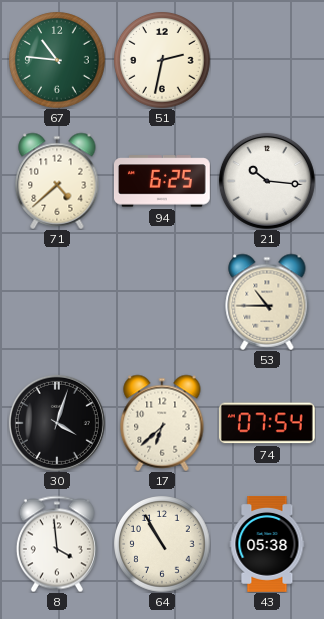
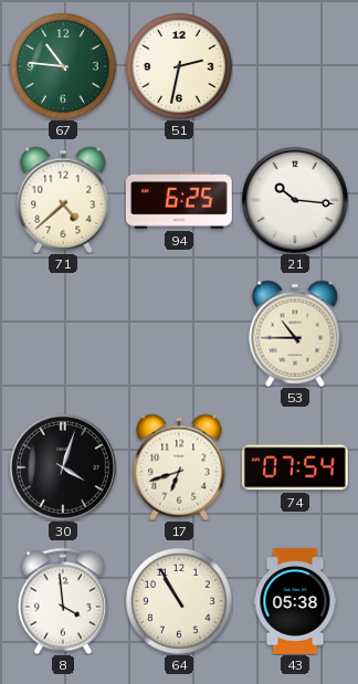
17: 6:38 -> 6:42
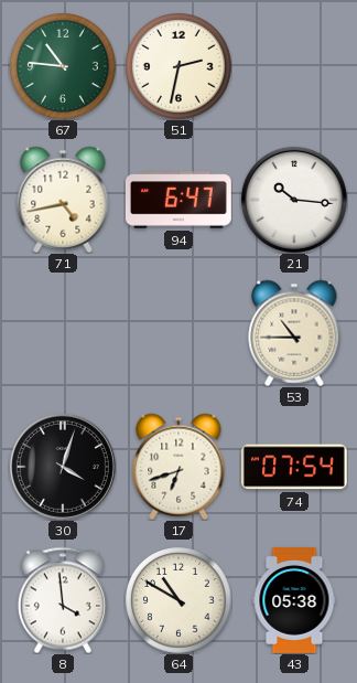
71: 4:38 -> 4:43
94: 6:25 -> 6:47
64: 10:55 -> 10:50
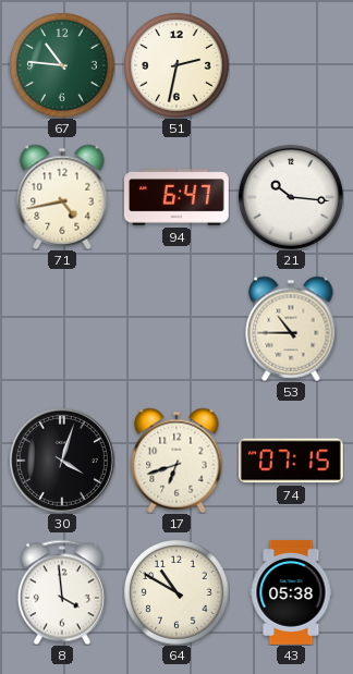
74: 07:54 -> 07:15
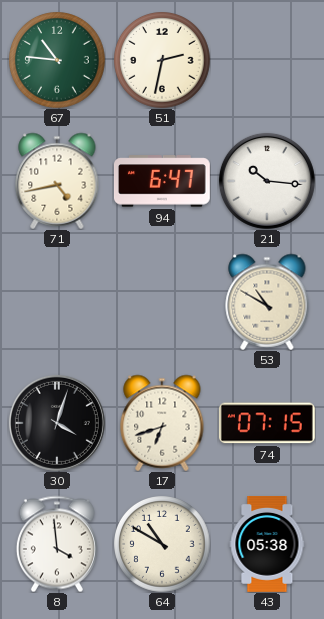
53: 10:45 -> 10:50
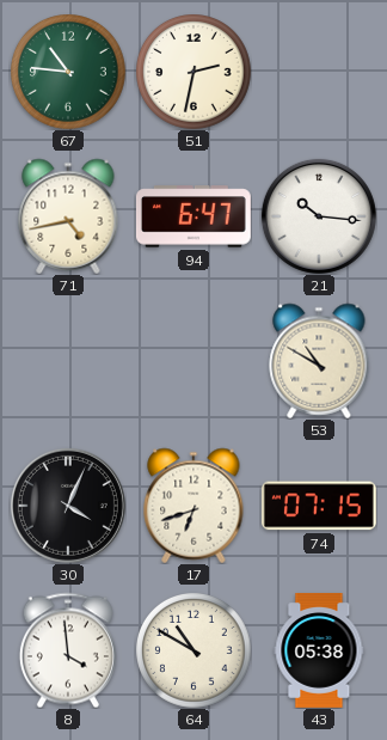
30: 4:03 -> 4:04
